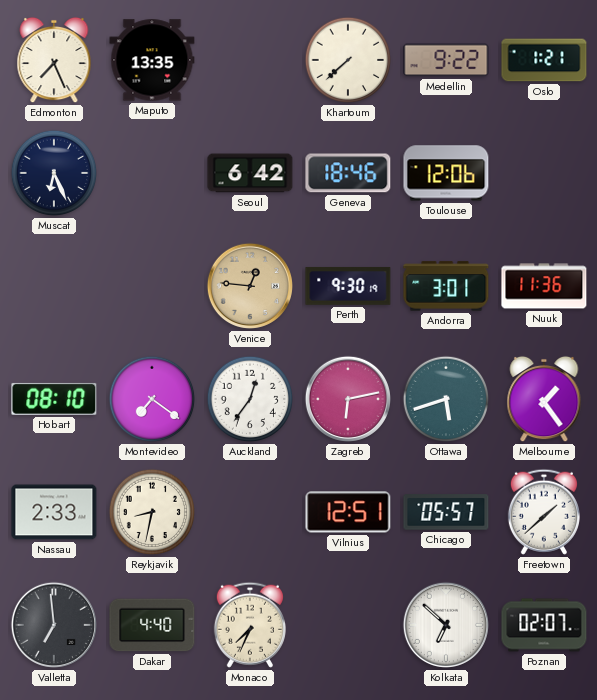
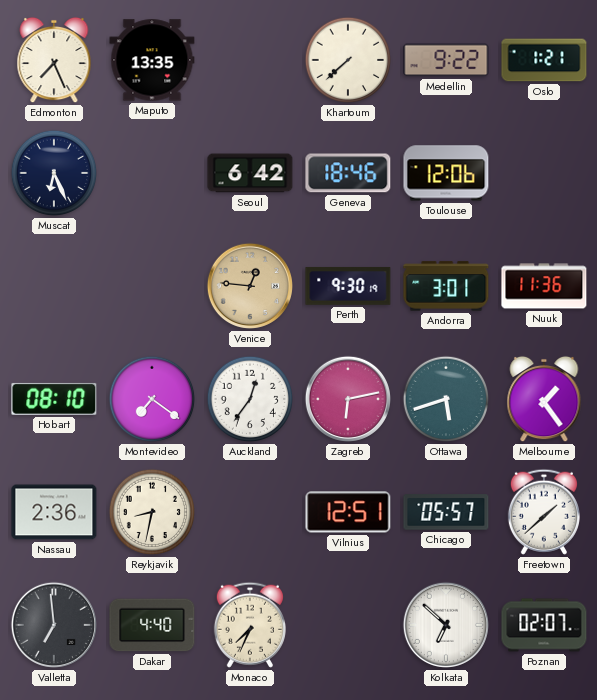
Nassau: 2:33 -> 2:36
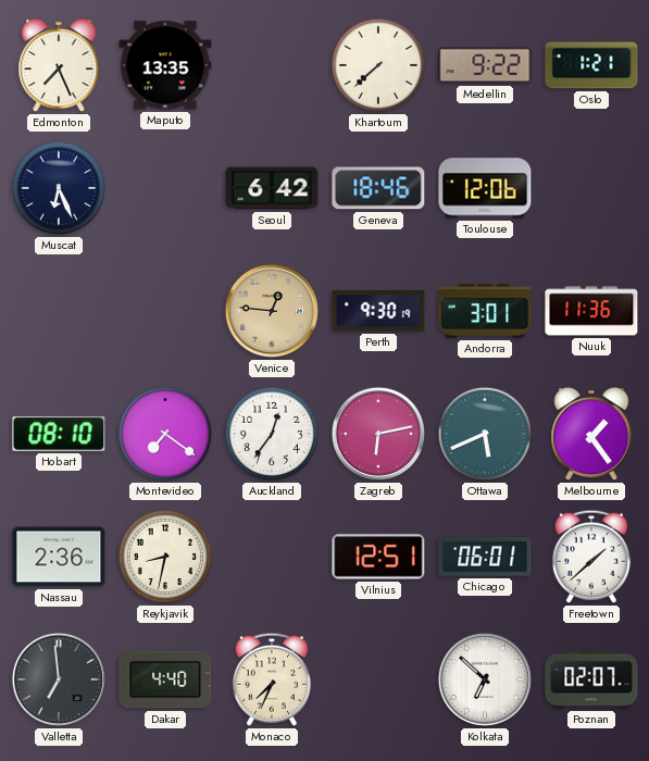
Ottawa: 5:42 -> 5:41
Chicago: 05:57 -> 06:01
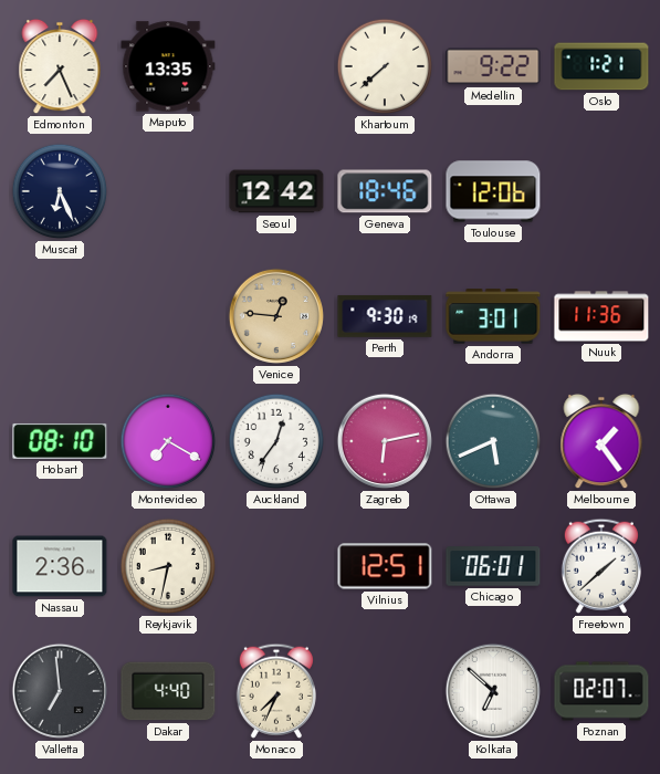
Seoul: 6:42 -> 12:42
Montevideo: 7:21 -> 7:20
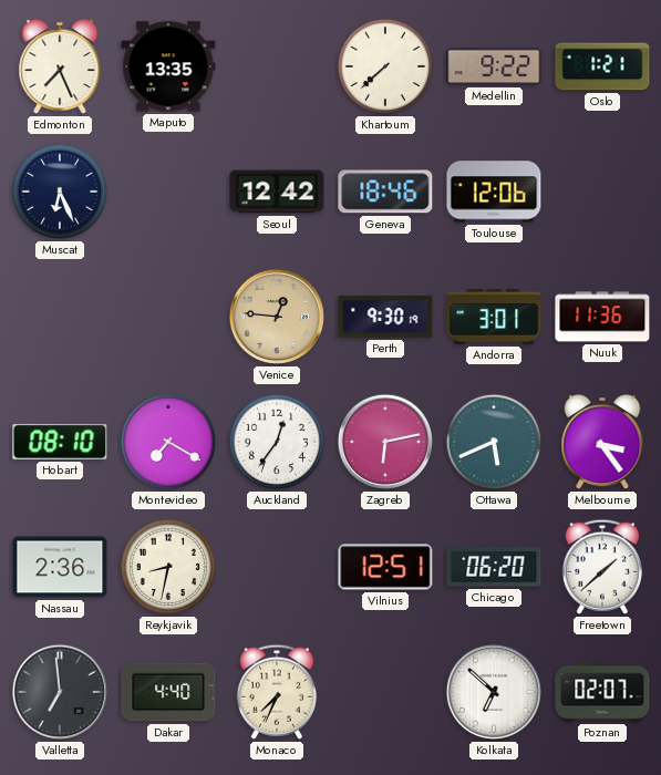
Melbourne: 1:24 -> 3:24
Chicago: 06:01 -> 06:20
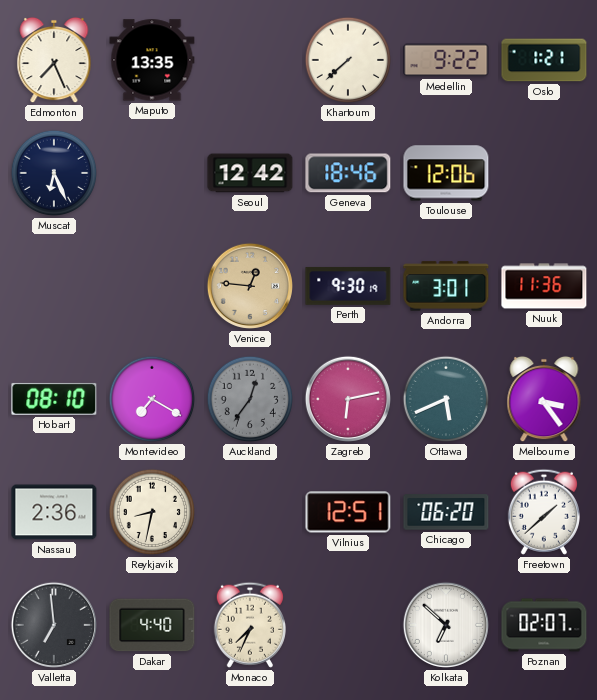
Auckland dial: white -> grey
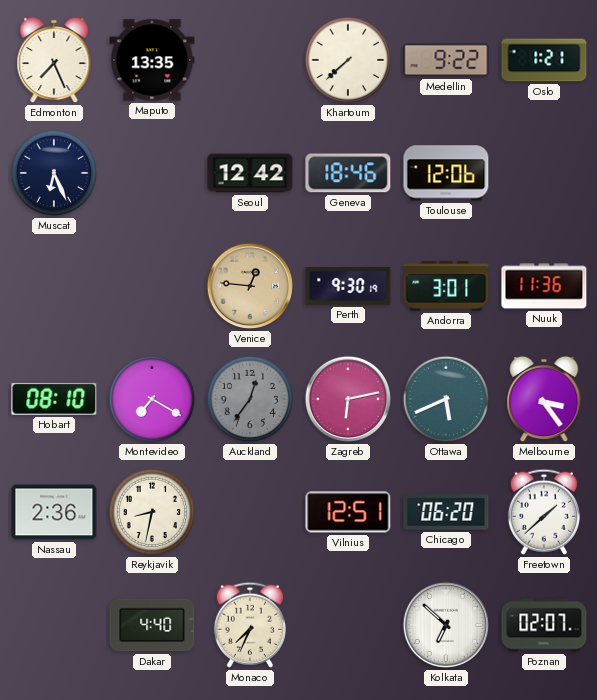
Valletta: 6:59 -> none
